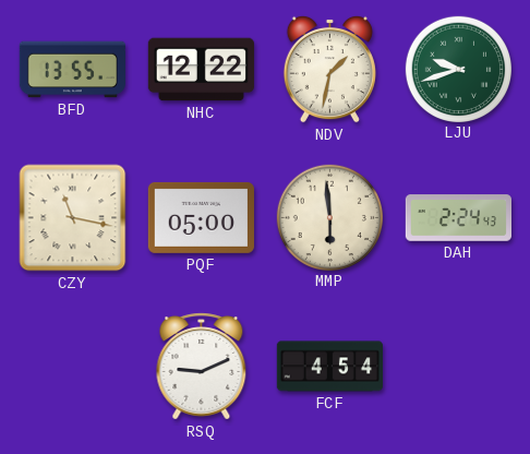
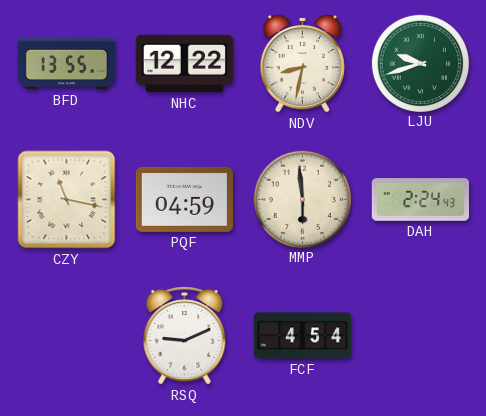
NDV: 1:32 -> 8:32
PQF: 05:00 -> 04:59
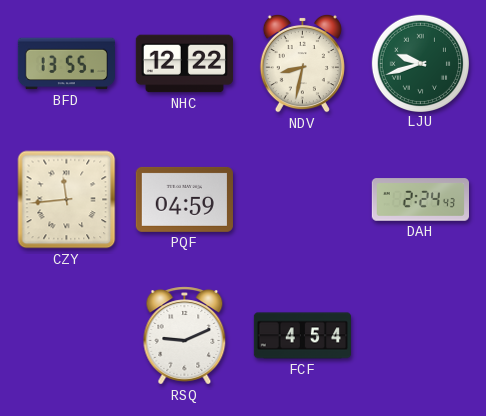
CZY: 11:17 -> 11:44
MMP: 5:59 -> none
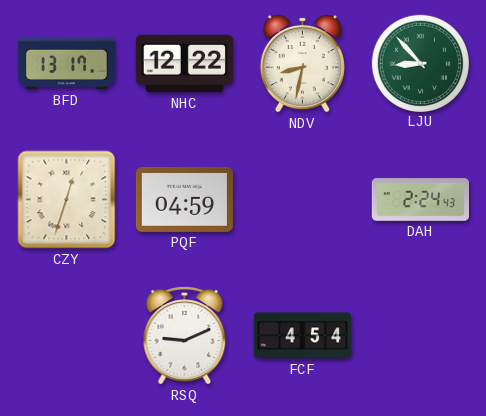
BFD: 13:55 -> 13:17
LJU: 9:42 -> 8:53
CZY: 11:44 -> 12:33
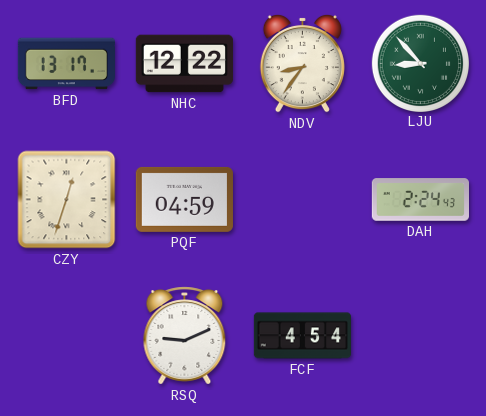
NDV: 8:32 -> 8:36
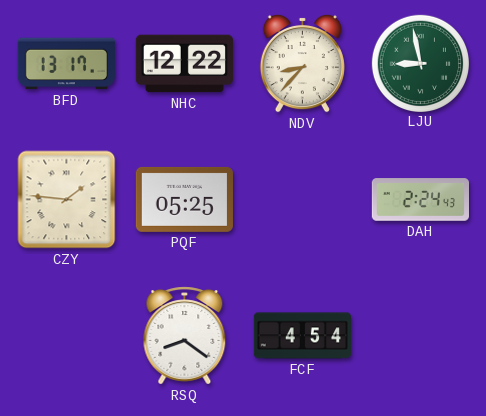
NDV: 8:36 -> 8:37
LJU: 8:53 -> 8:58
CZY: 12:33 -> 1:46
PQF: 04:59 -> 05:25
RSQ: 9:11 -> 8:21
